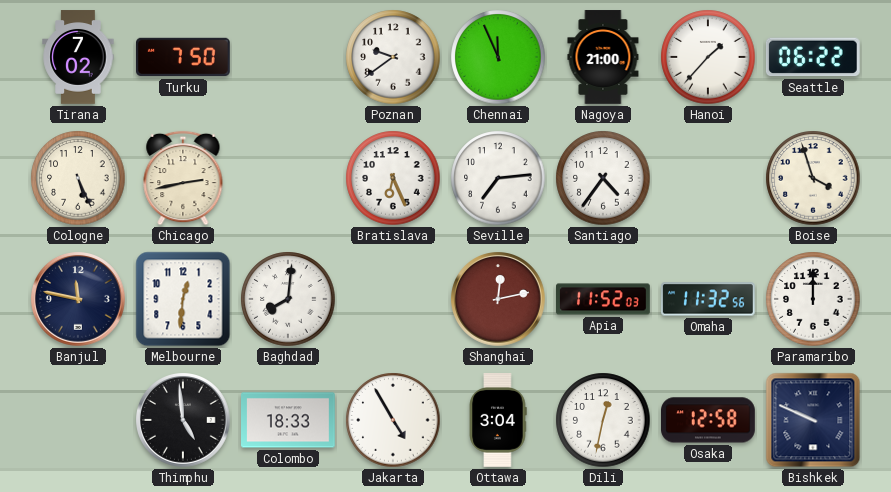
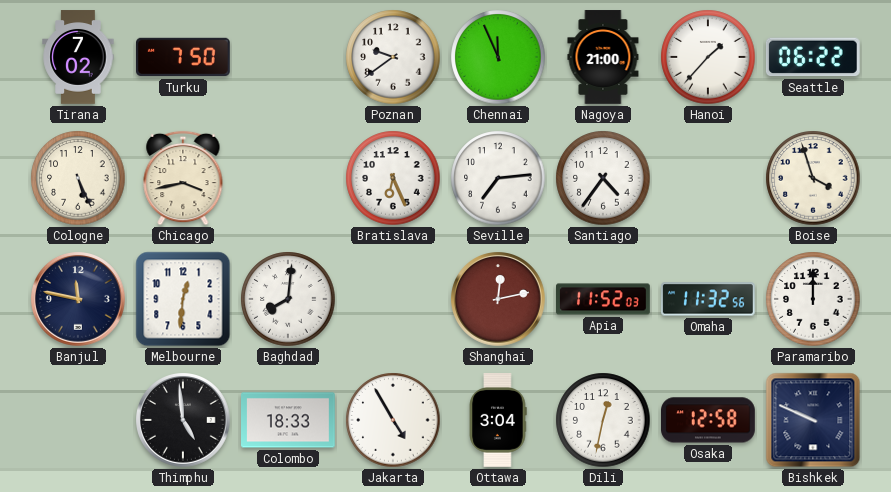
Chicago: 2:43 -> 3:43
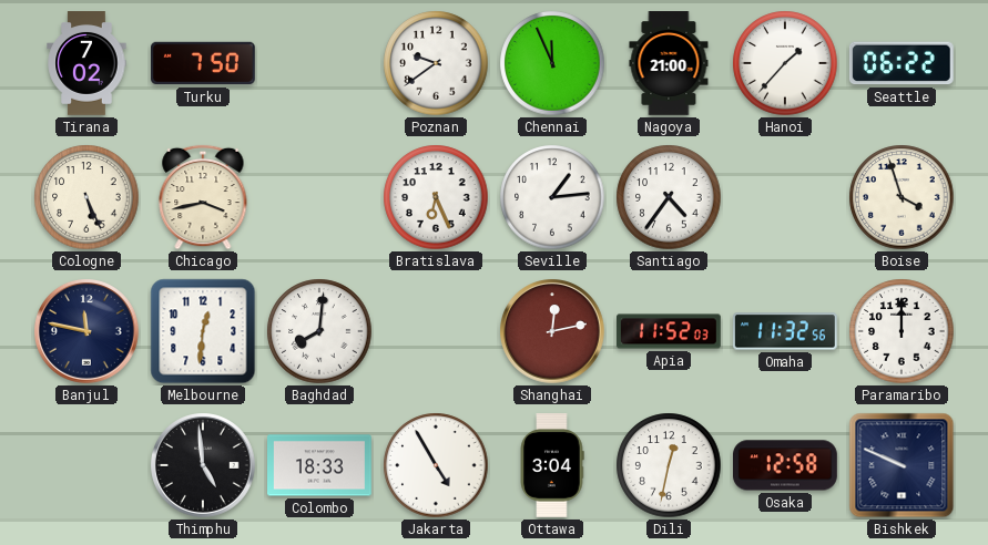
Seville: 7:14 -> 1:14
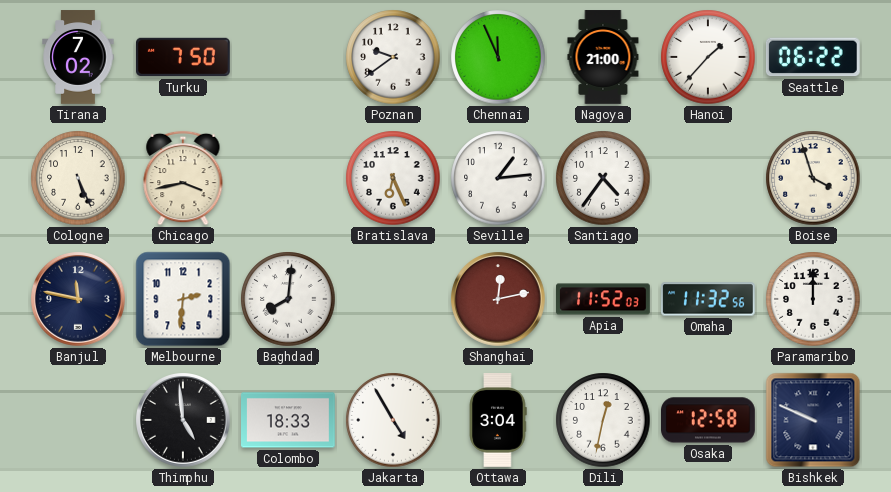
Melbourne: 12:31 -> 2:31
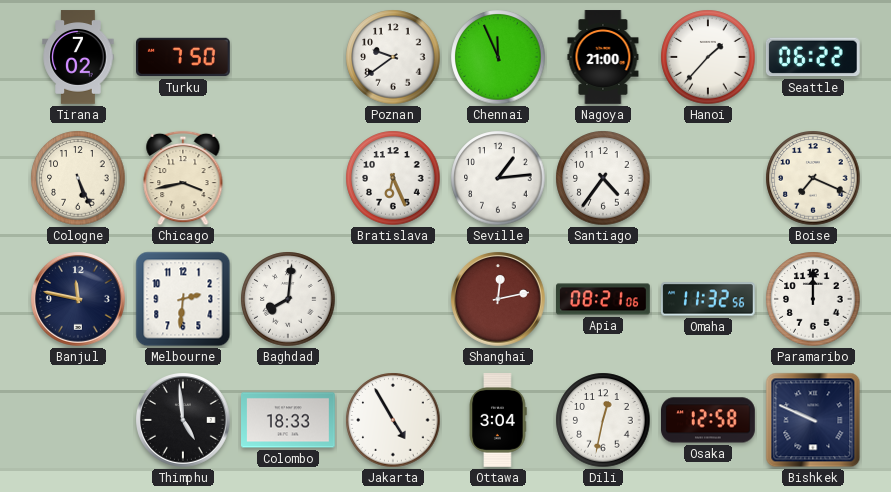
Boise: 3:57 -> 7:19
Apia: 11:52 -> 08:21
